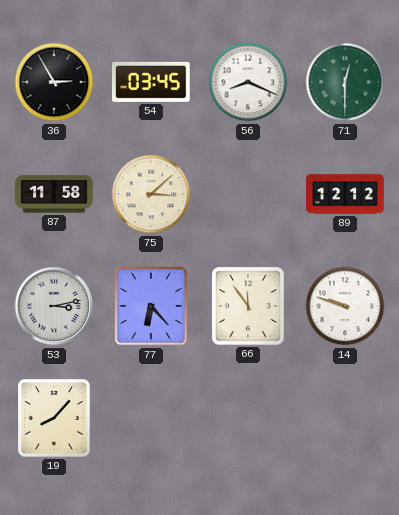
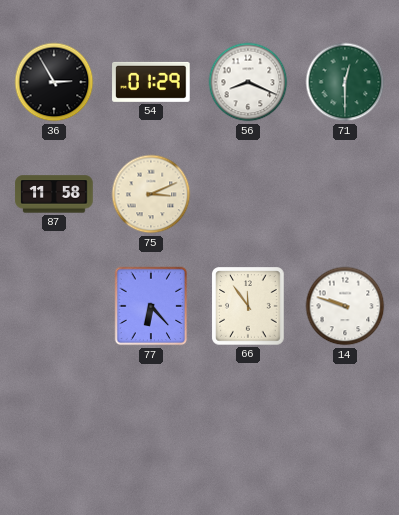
54: 03:45 -> 01:29
75: 3:08 -> 3:11
89: 12:12 -> none
53: 3:13 -> none
19: 8:07 -> none
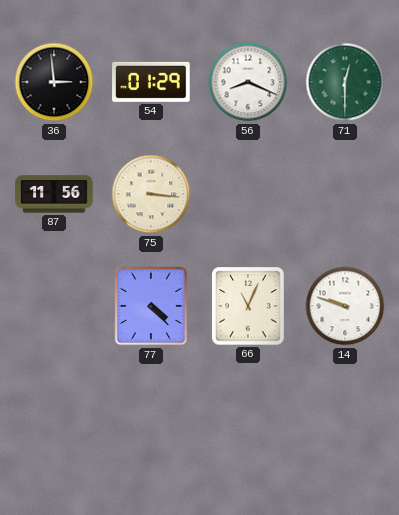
36: 2:55 -> 2:59
87: 11:58 -> 11:56
75: 3:11 -> 3:16
77: 6:23 -> 4:23
66: 11:54 -> 11:04
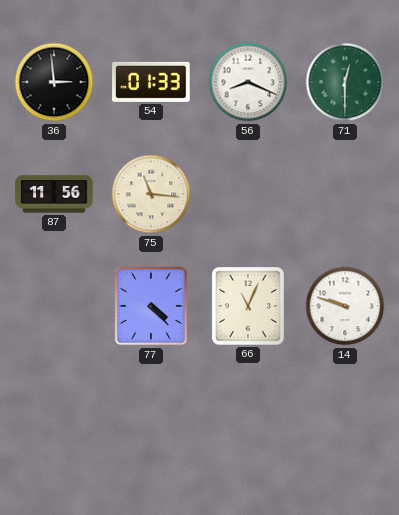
54: 01:29 -> 01:33
75: 3:16 -> 11:16
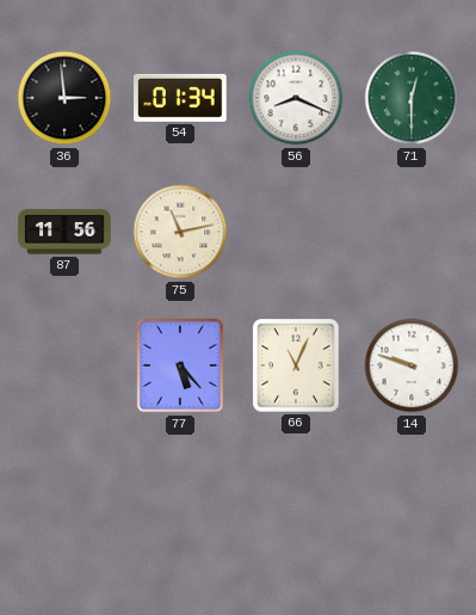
54: 01:33 -> 01:34
75: 11:16 -> 11:13
77: 4:23 -> 5:23
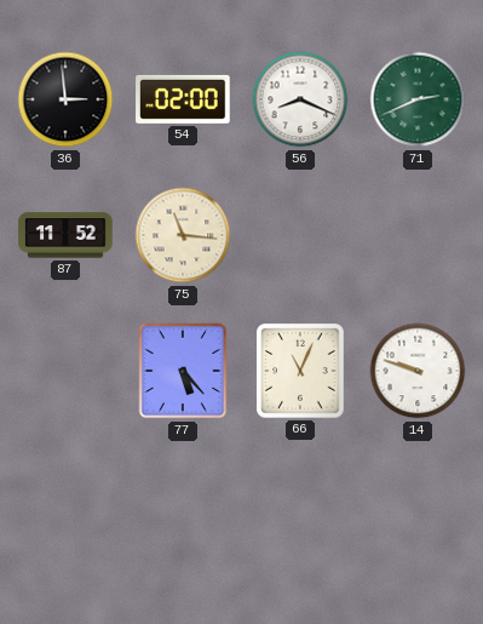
54: 01:34 -> 02:00
71: 12:30 -> 2:41
87: 11:56 -> 11:52
75: 11:13 -> 11:16
